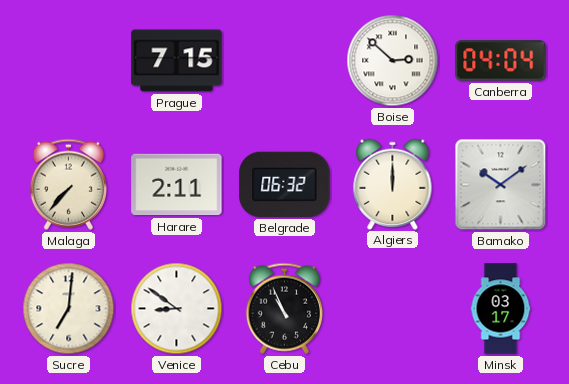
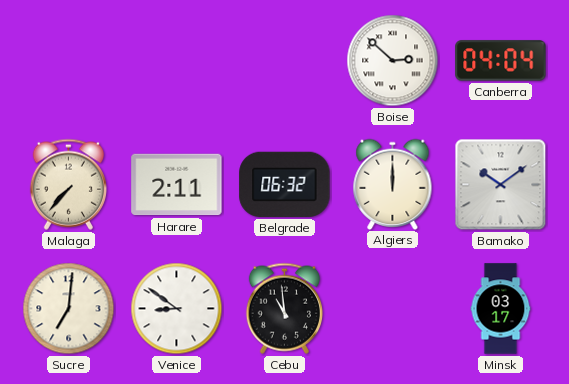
Prague: 7:15 -> none
Cebu: 10:56 -> 10:59
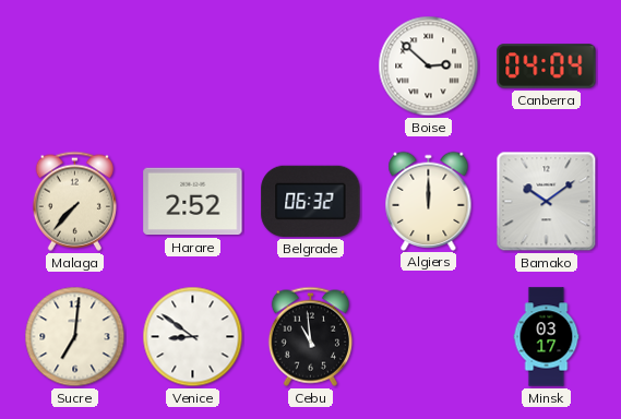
Harare: 2:11 -> 2:52
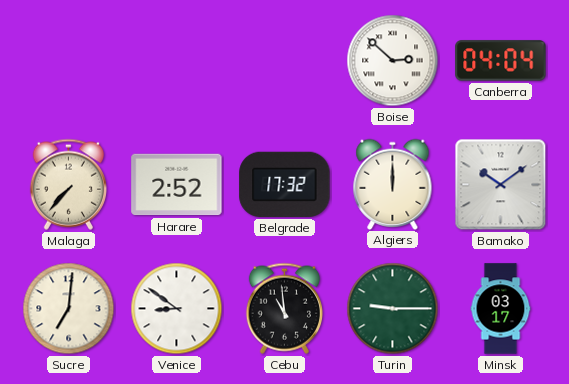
Belgrade: 06:32 -> 17:32
Turin: none -> 9:15
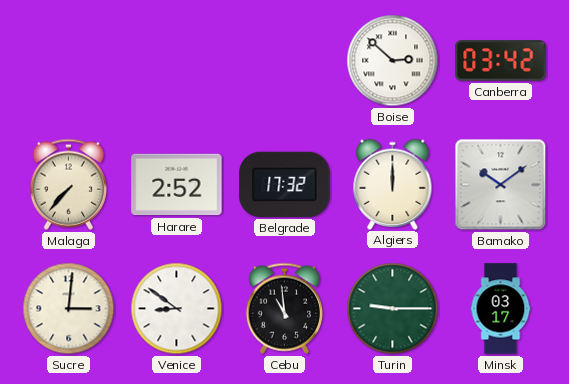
Canberra: 04:04 -> 03:42
Sucre: 7:01 -> 3:01
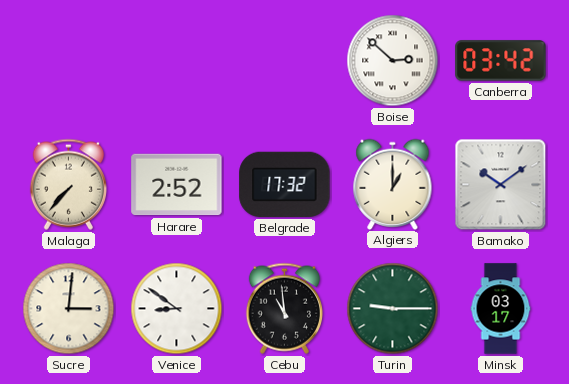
Algiers: 12:00 -> 1:00
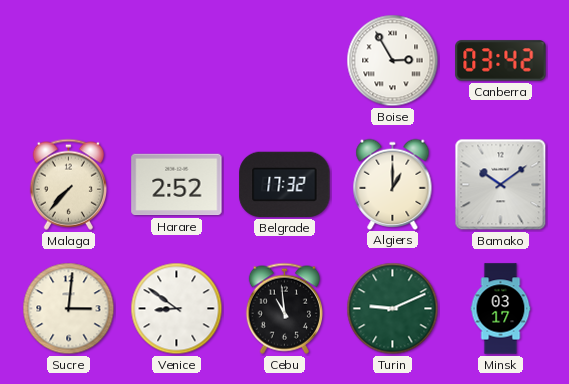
Boise: 2:52 -> 2:55
Turin: 9:15 -> 9:11
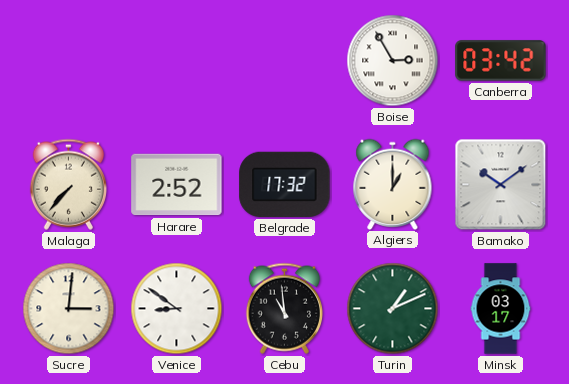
Turin: 9:11 -> 1:11
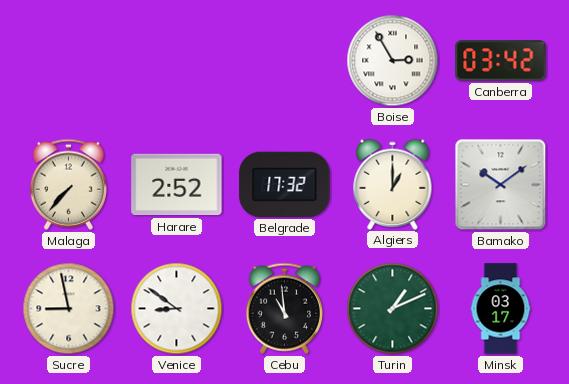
Sucre: 3:01 -> 8:58
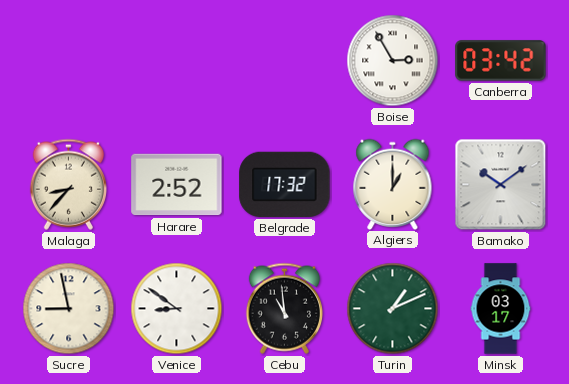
Malaga: 7:37 -> 8:37
